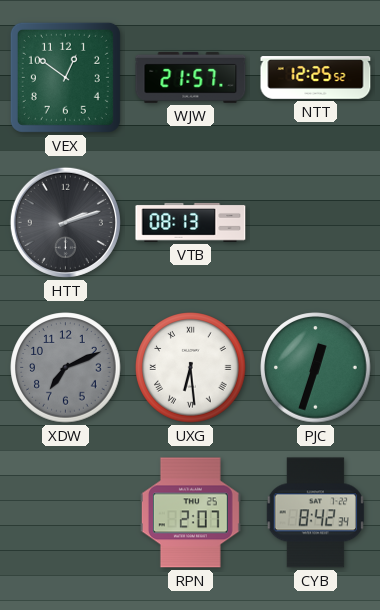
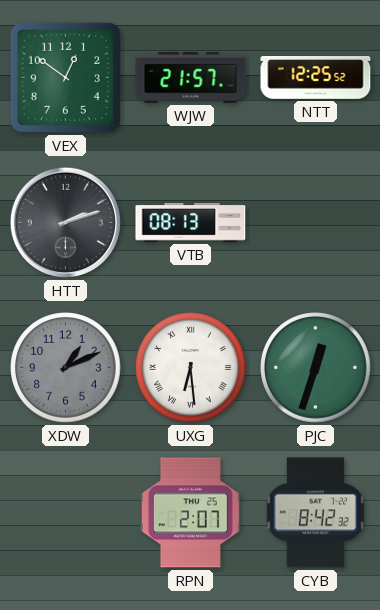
XDW: 7:11 -> 1:11
CYB: 8:42:34 -> 8:42:32
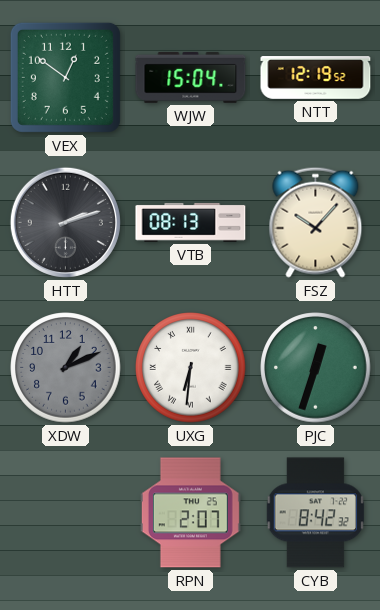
WJW: 21:57 -> 15:04
NTT: 12:25 -> 12:19
FSZ: none -> 10:07
UXG: 6:29 -> 6:31
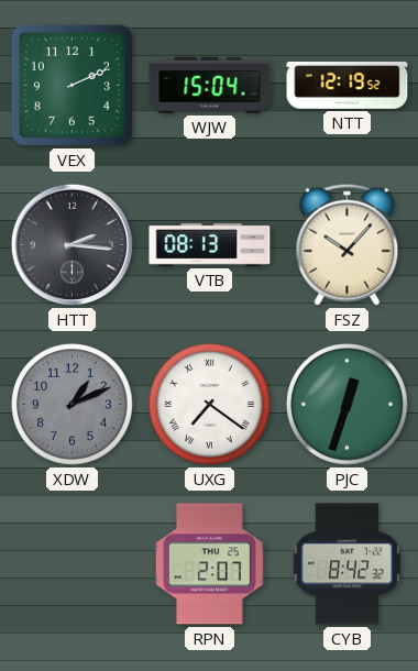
VEX: 12:51 -> 2:11
HTT: 2:12 -> 2:16
UXG: 6:31 -> 7:21
